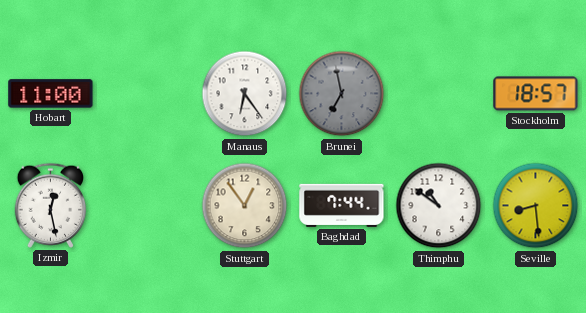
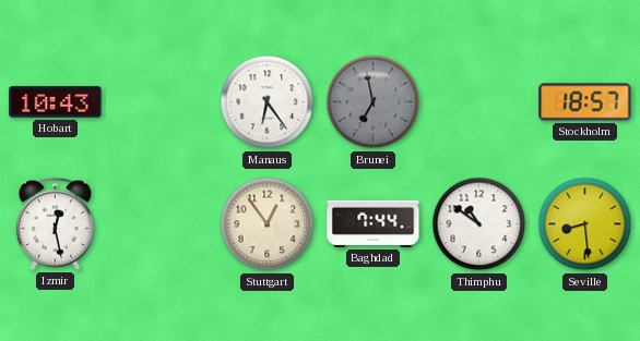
Hobart: 11:00 -> 10:43
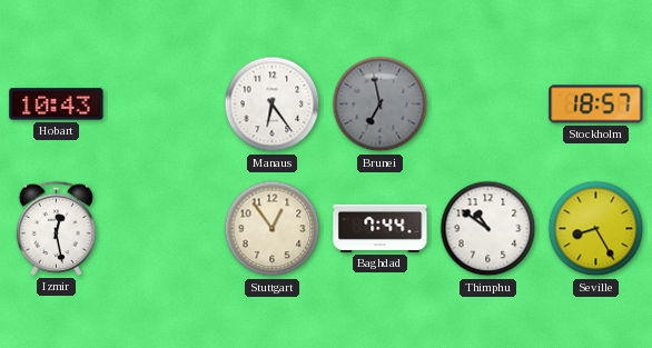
Seville: 8:29 -> 8:25
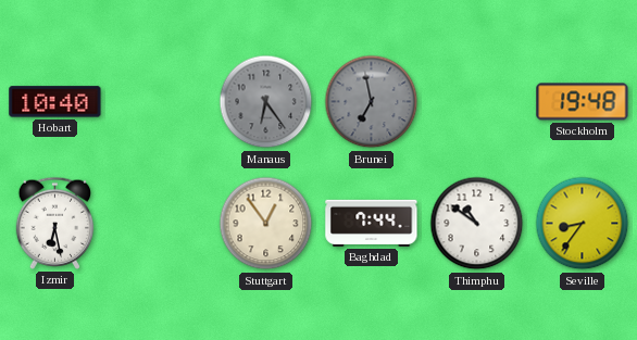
Hobart: 10:43 -> 10:40
Manaus dial: white -> grey
Stockholm: 18:57 -> 19:48
Izmir: 12:28 -> 6:28
Seville: 8:25 -> 8:36
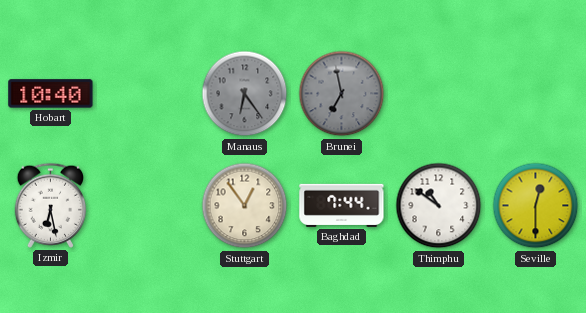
Stockholm: 19:48 -> none
Seville: 8:36 -> 12:30
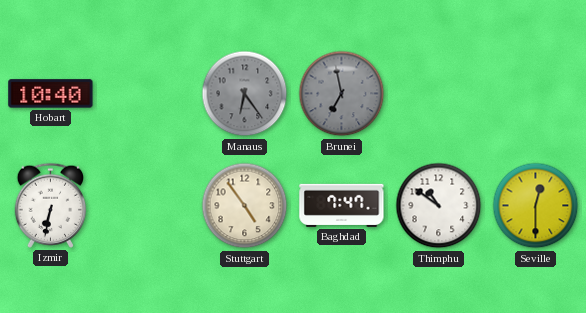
Izmir: 6:28 -> 6:32
Stuttgart: 12:54 -> 4:54
Baghdad: 7:44 -> 7:47
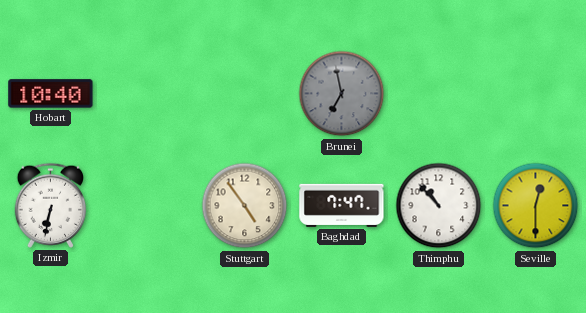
Manaus: 6:24 -> none
Thimphu: 10:51 -> 10:53
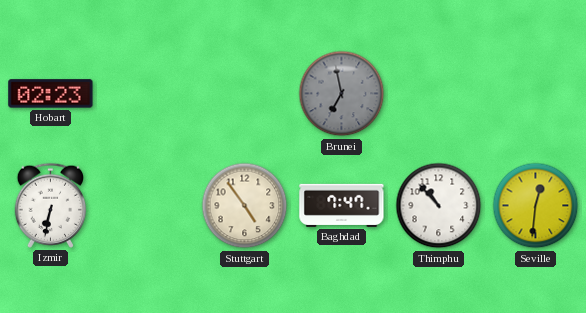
Hobart: 10:40 -> 02:23
Seville: 12:30 -> 12:31
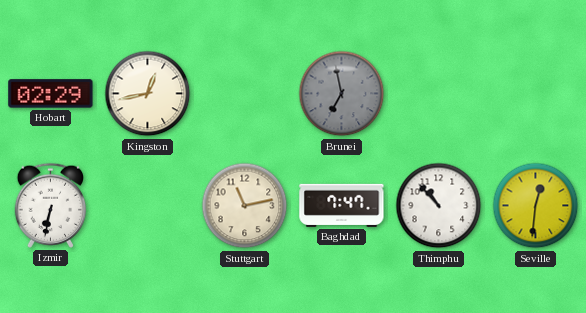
Hobart: 02:23 -> 02:29
Kingston: none -> 12:43
Stuttgart: 4:54 -> 11:13
